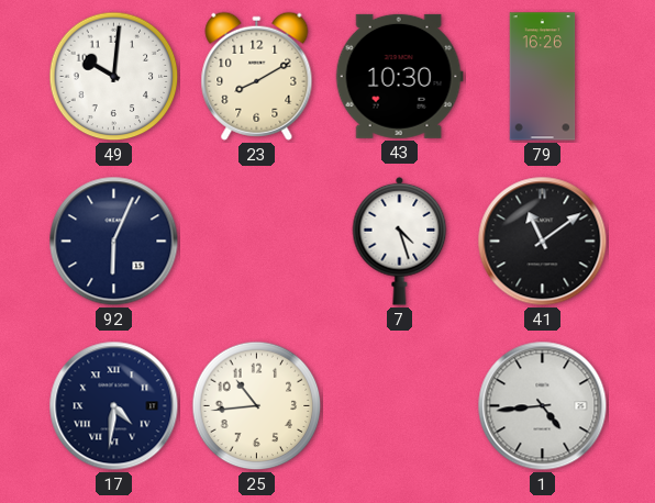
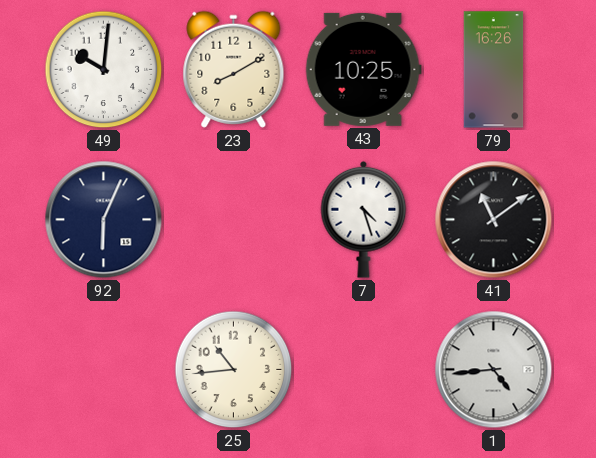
43: 10:30 -> 10:25
17: 4:31 -> none
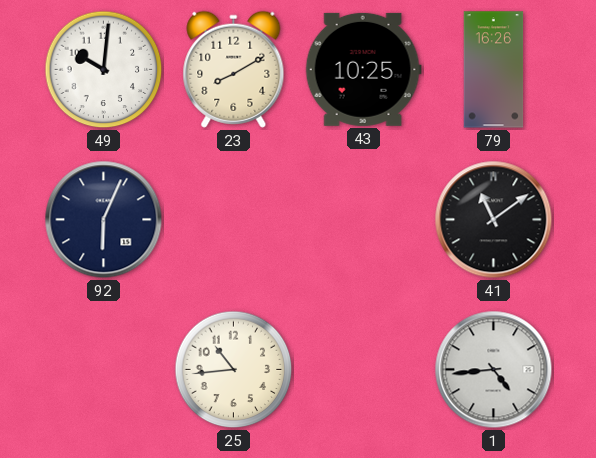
7: 4:27 -> none
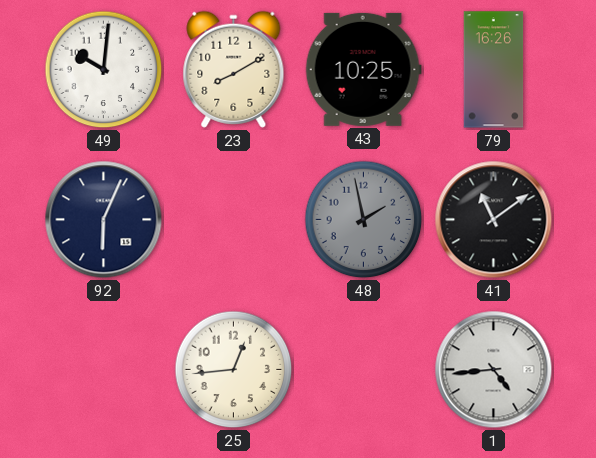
48: none -> 1:58
25: 10:44 -> 12:44
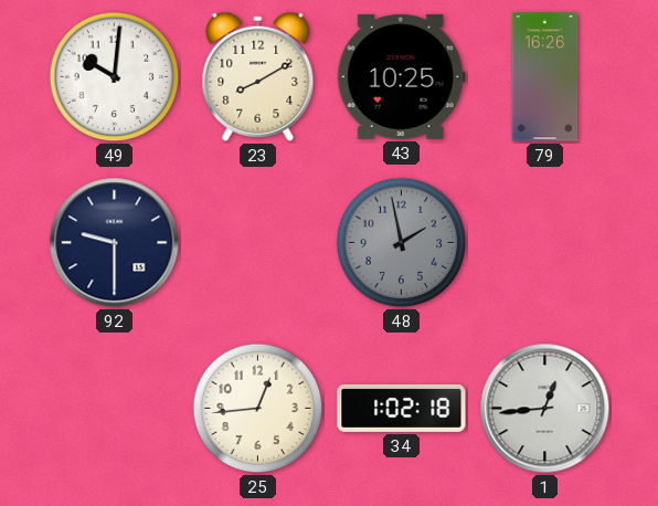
92: 6:04 -> 9:30
41: 11:09 -> none
34: none -> 1:02
1: 4:44 -> 12:44
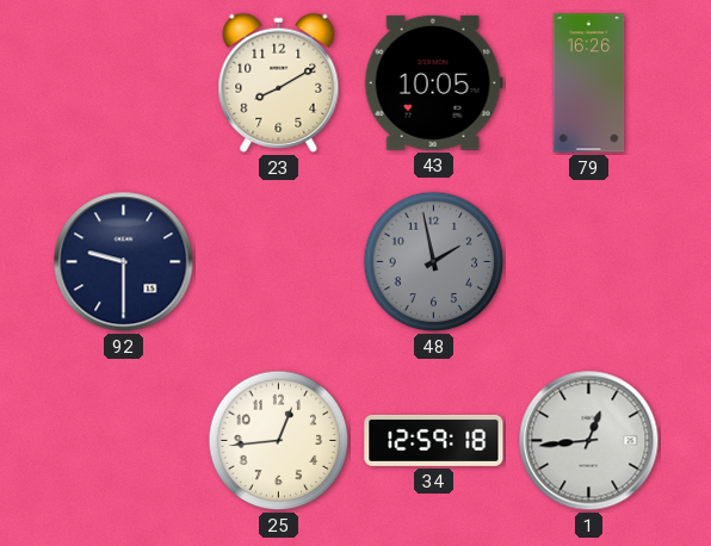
49: 10:01 -> none
43: 10:25 -> 10:05
34: 1:02 -> 12:59
